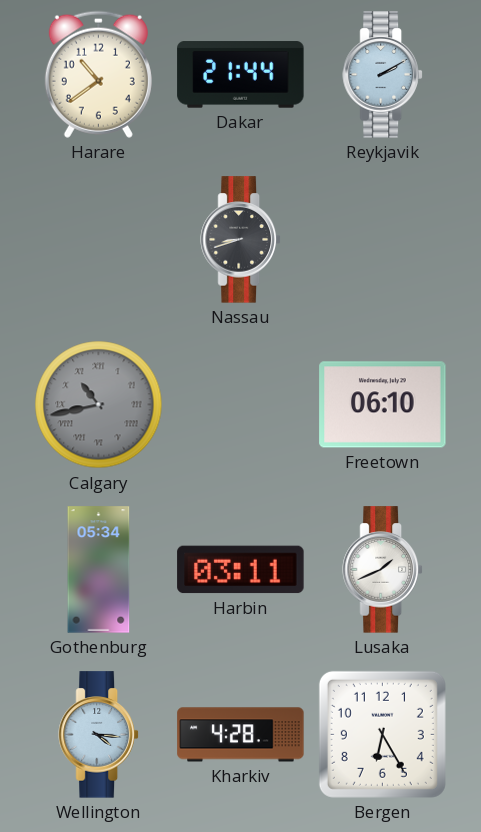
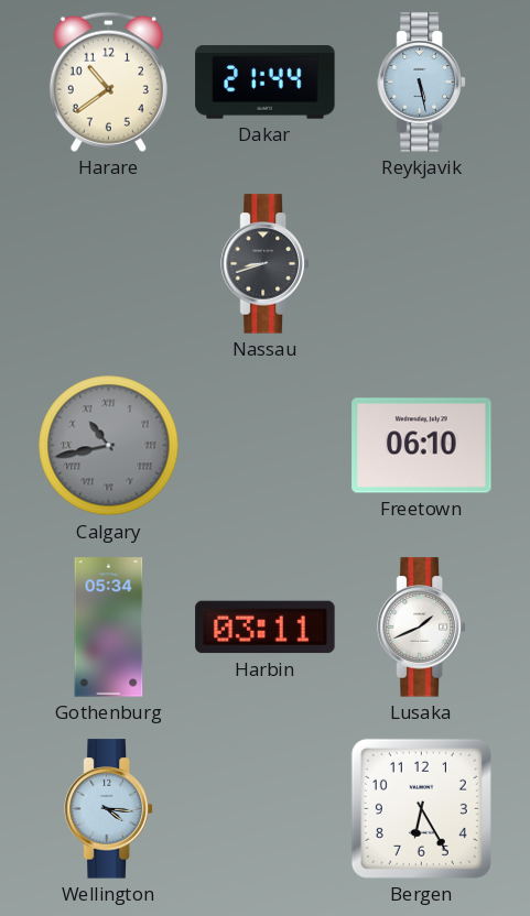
Reykjavik: 2:10 -> 5:28
Kharkiv: 4:28 -> none
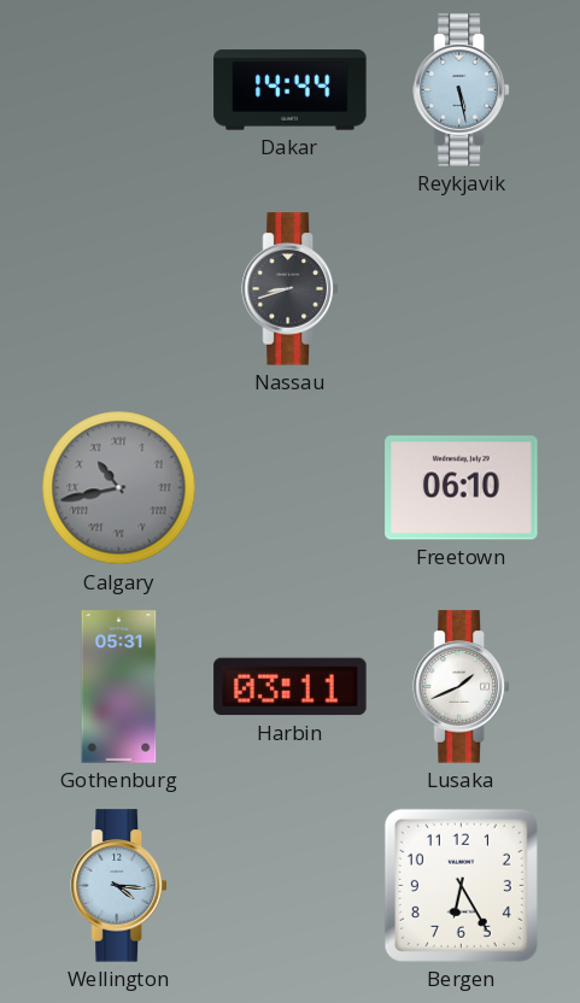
Harare: 10:39 -> none
Dakar: 21:44 -> 14:44
Gothenburg: 05:34 -> 05:31
